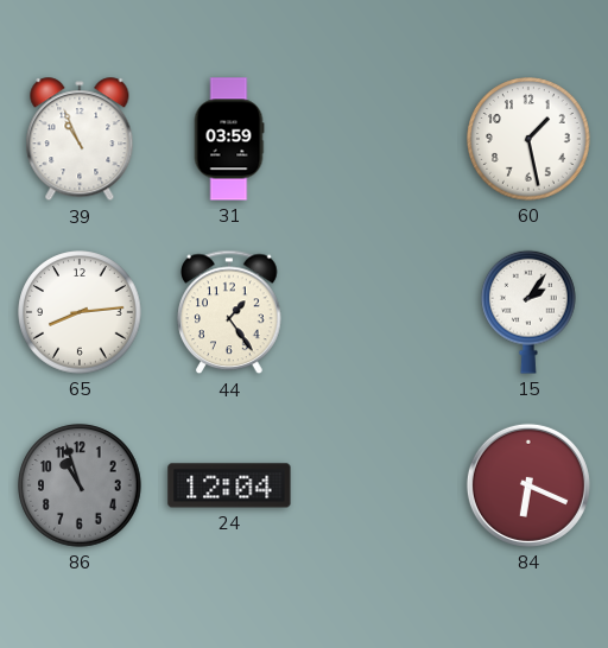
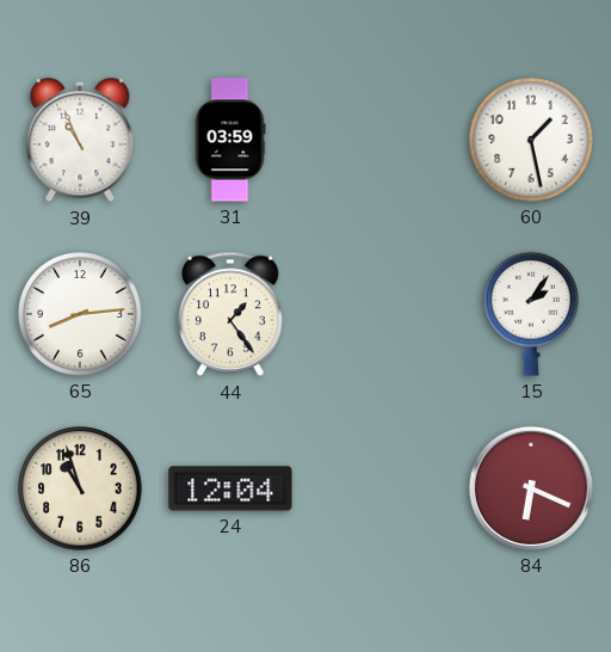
86 dial: grey -> cream
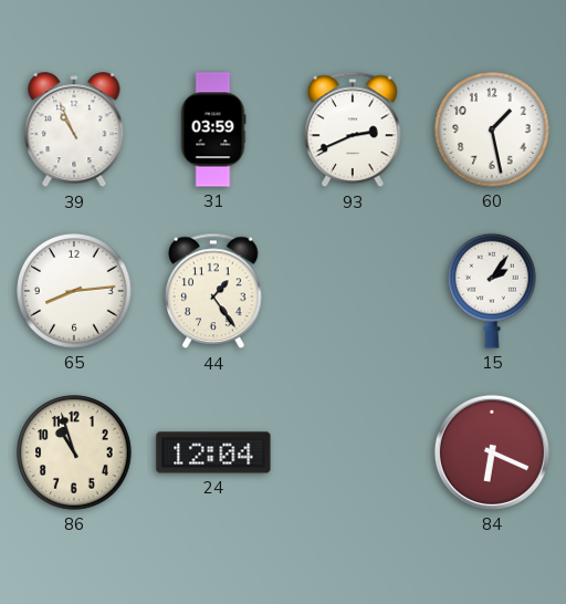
93: none -> 2:41
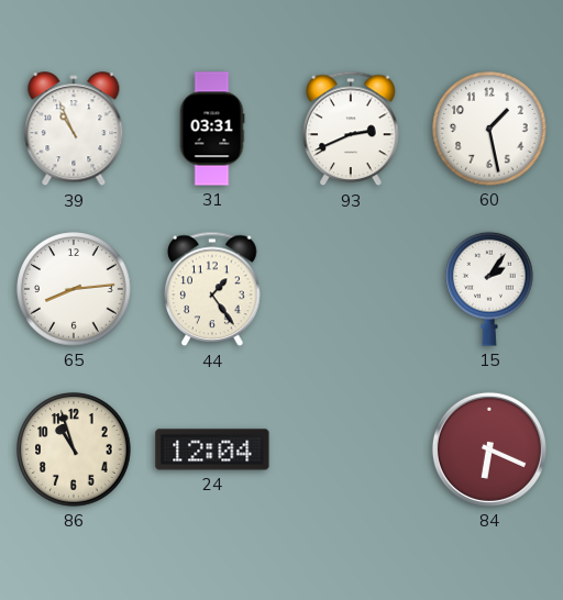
31: 03:59 -> 03:31
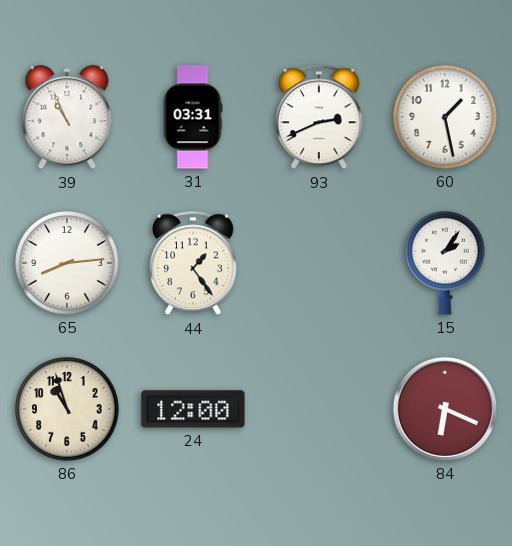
24: 12:04 -> 12:00
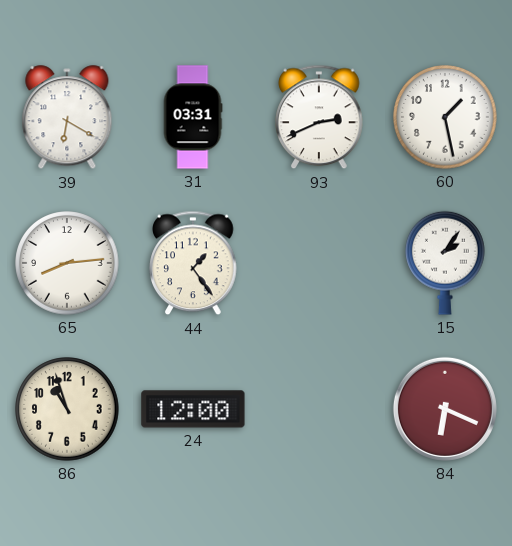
39: 10:56 -> 6:20
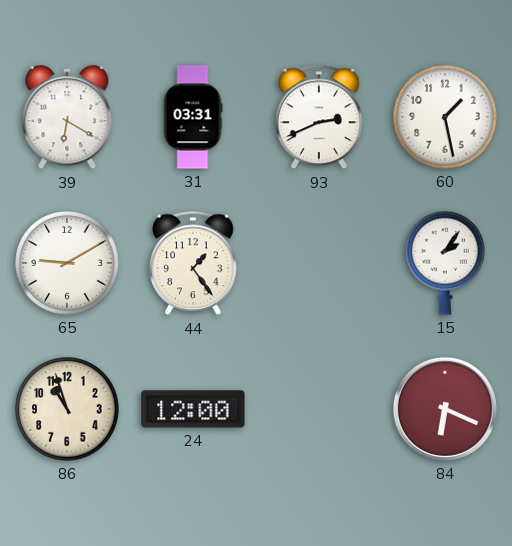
65: 8:14 -> 9:10
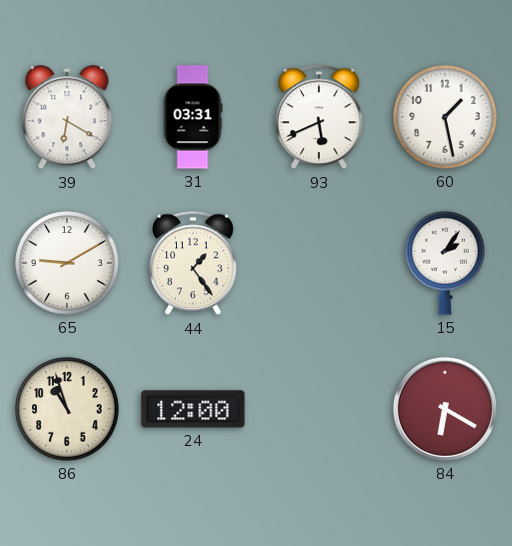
93: 2:41 -> 5:41
84: 6:19 -> 6:20
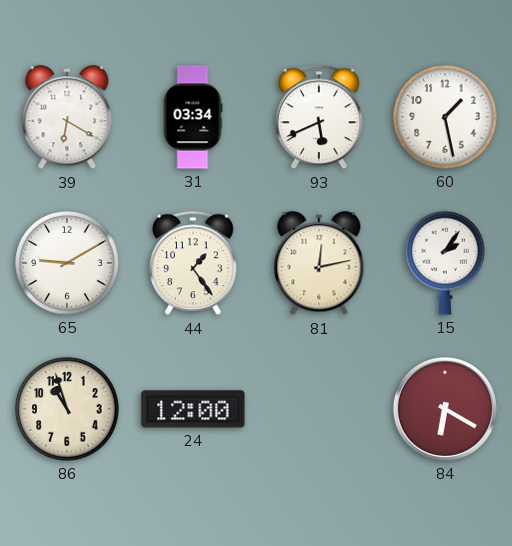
31: 03:31 -> 03:34
81: none -> 12:13
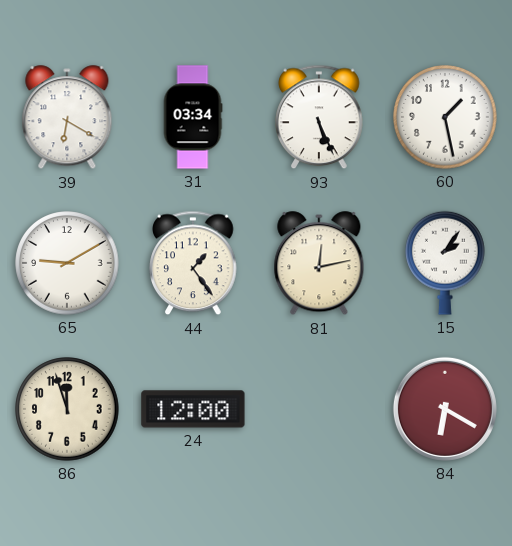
93: 5:41 -> 5:26
86: 10:57 -> 11:57
